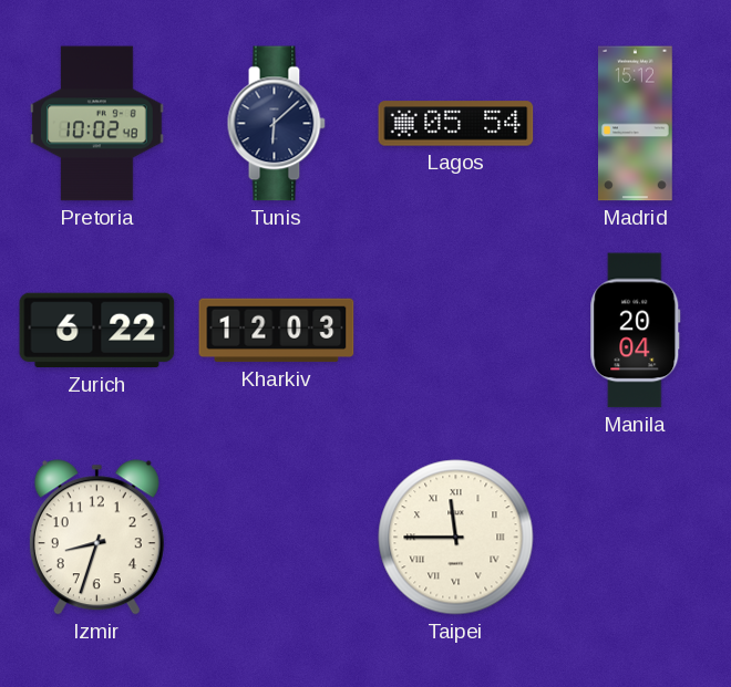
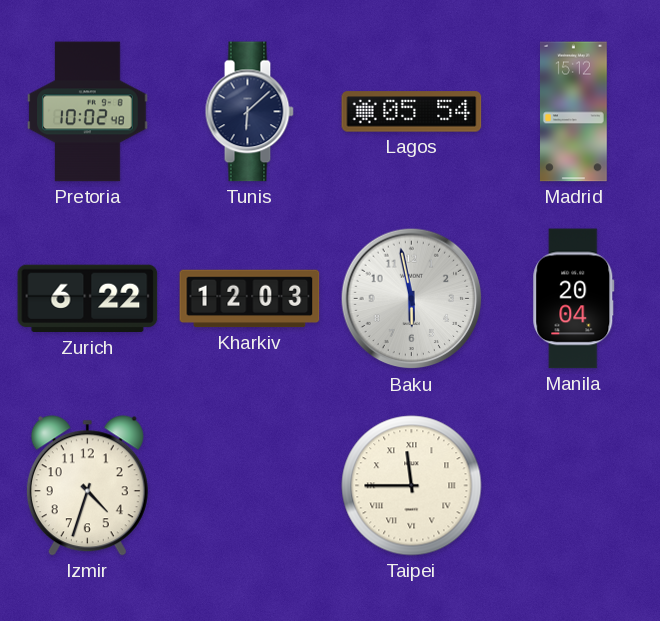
Baku: none -> 5:58
Izmir: 8:33 -> 4:33
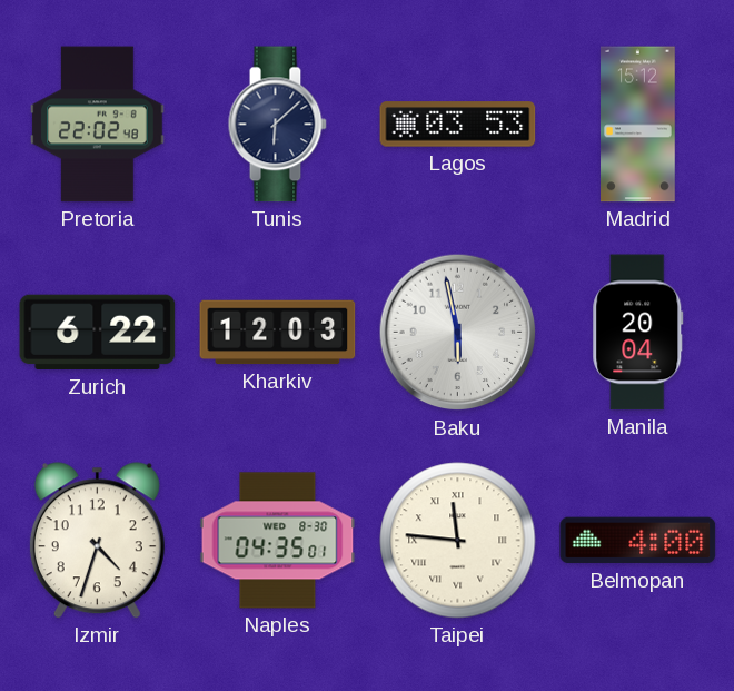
Pretoria: 10:02 -> 22:02
Lagos: 05:54 -> 03:53
Naples: none -> 04:35
Taipei: 11:45 -> 11:46
Belmopan: none -> 4:00
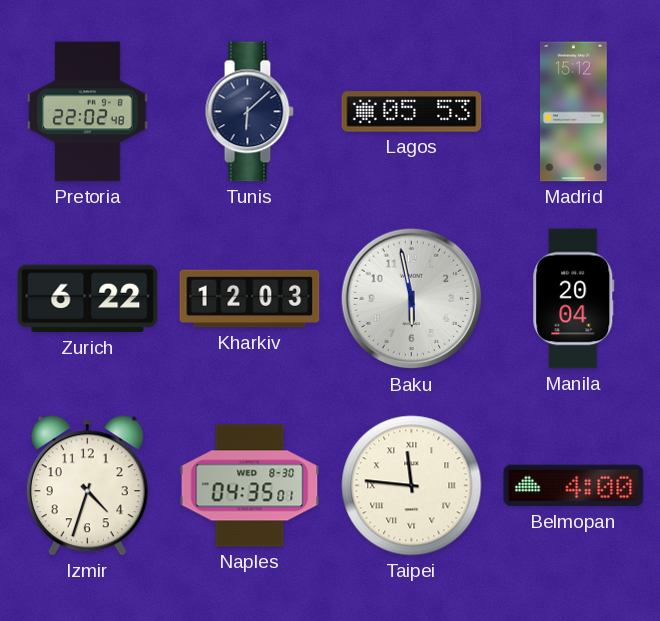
Lagos: 03:53 -> 05:53
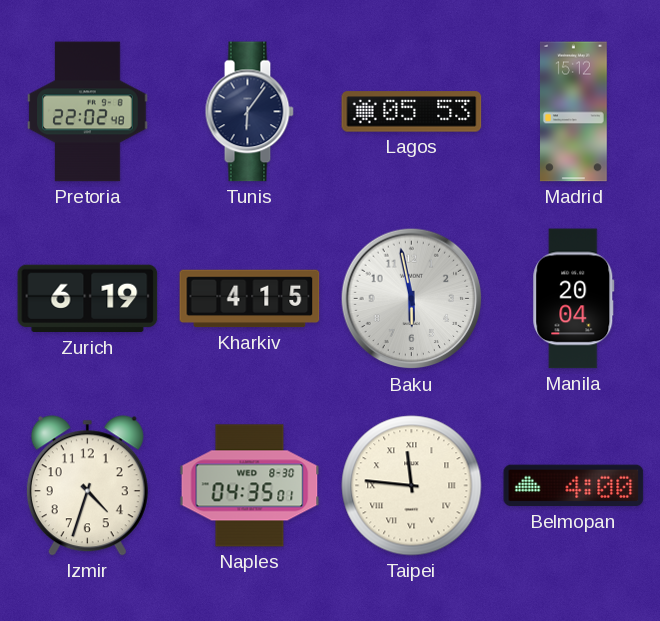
Tunis: 6:08 -> 6:06
Zurich: 6:22 -> 6:19
Kharkiv: 12:03 -> 4:15
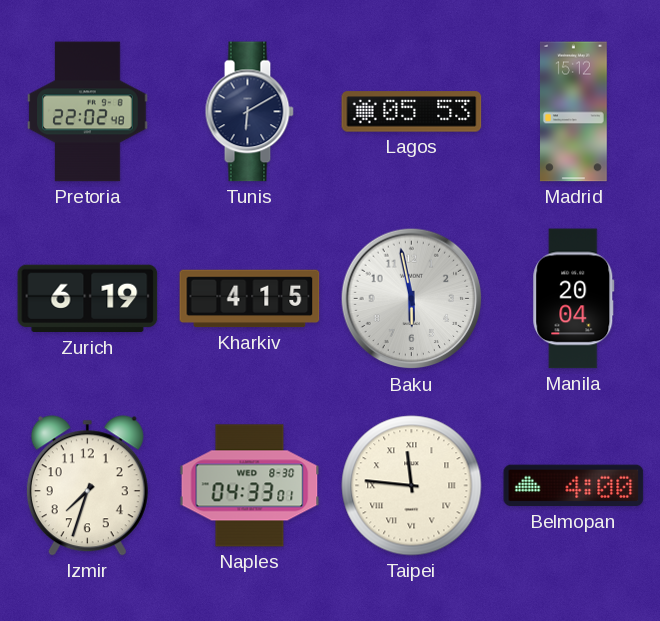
Tunis: 6:06 -> 6:10
Izmir: 4:33 -> 7:33
Naples: 04:35 -> 04:33
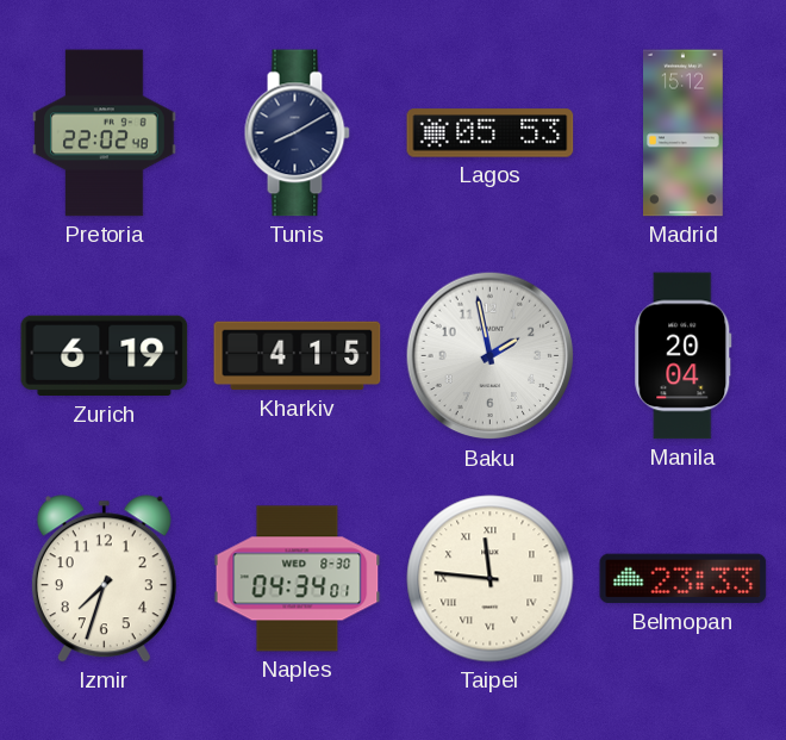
Tunis: 6:10 -> 8:10
Baku: 5:58 -> 1:58
Naples: 04:33 -> 04:34
Belmopan: 4:00 -> 23:33
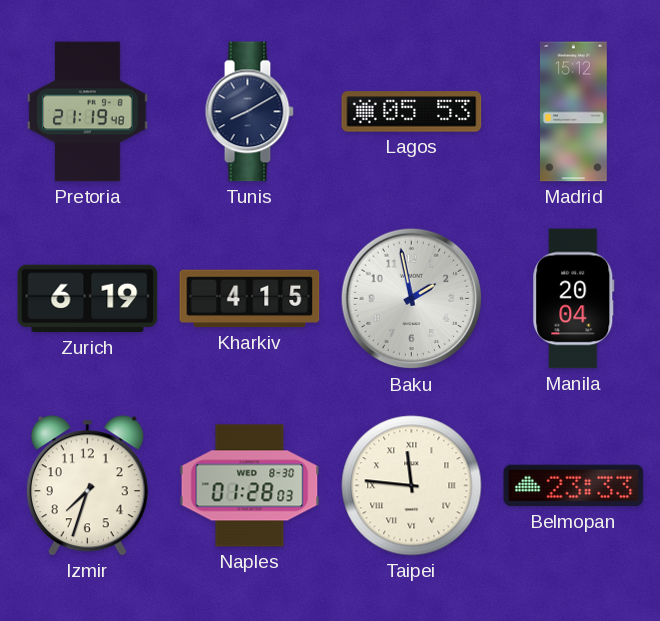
Pretoria: 22:02 -> 21:19
Naples: 04:34 -> 01:28
